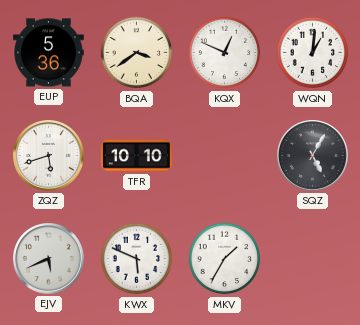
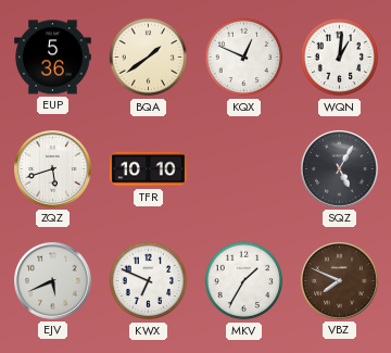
BQA: 3:39 -> 1:39
KWX: 5:49 -> 6:49
VBZ: none -> 7:49
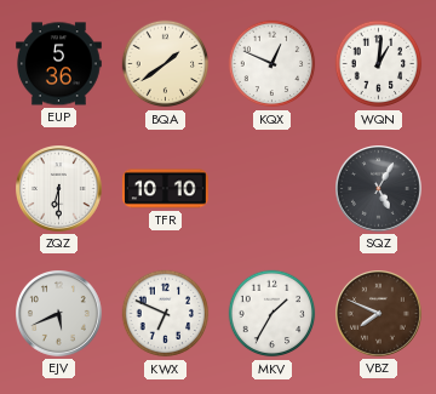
ZQZ: 5:42 -> 6:30
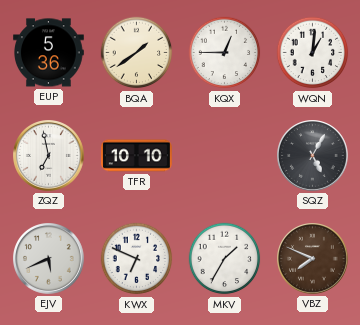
KQX: 12:49 -> 12:45
ZQZ: 6:30 -> 6:58
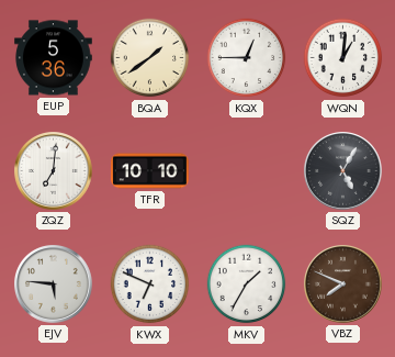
ZQZ: 6:58 -> 7:01
EJV: 5:41 -> 5:46
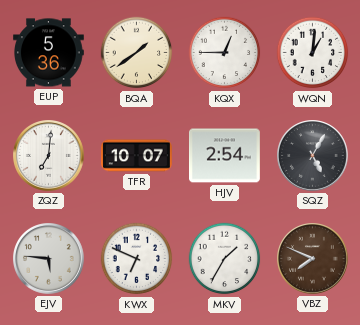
TFR: 10:10 -> 10:07
HJV: none -> 2:54
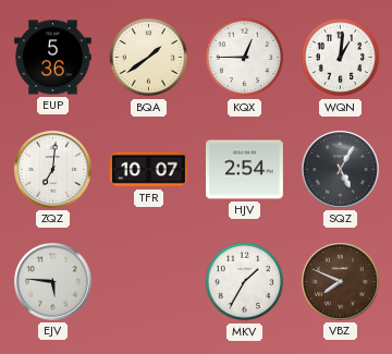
KWX: 6:49 -> none
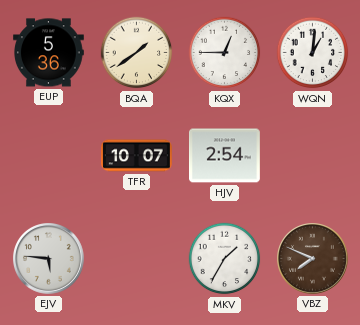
ZQZ: 7:01 -> none
SQZ: 5:05 -> none
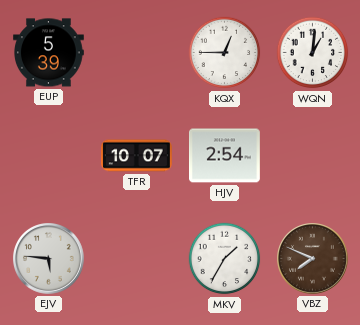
EUP: 5:36 -> 5:39
BQA: 1:39 -> none
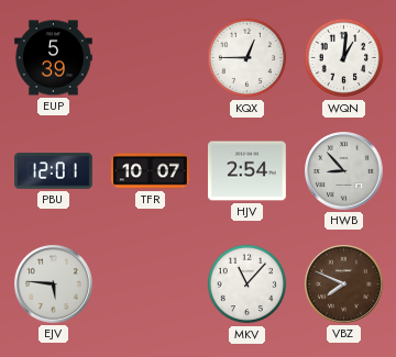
PBU: none -> 12:01
HWB: none -> 8:53
MKV: 1:35 -> 11:07
